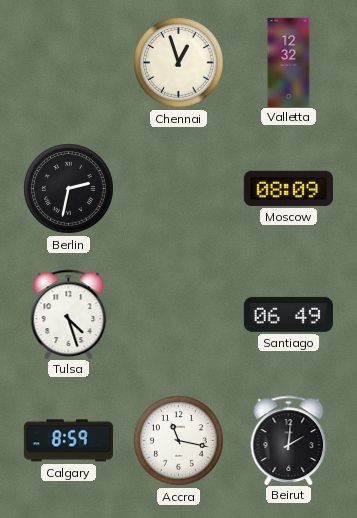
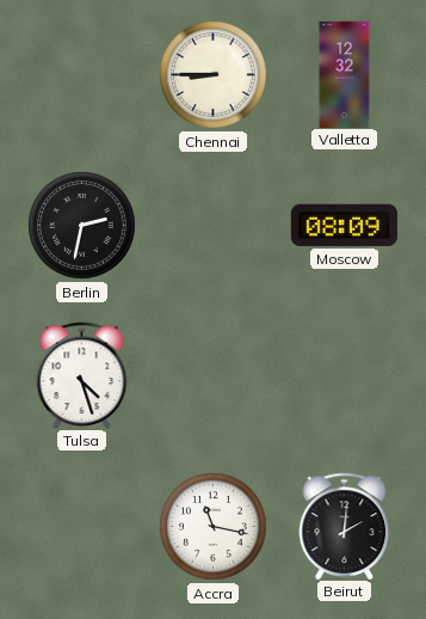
Chennai: 12:57 -> 8:45
Santiago: 06:49 -> none
Calgary: 8:59 -> none
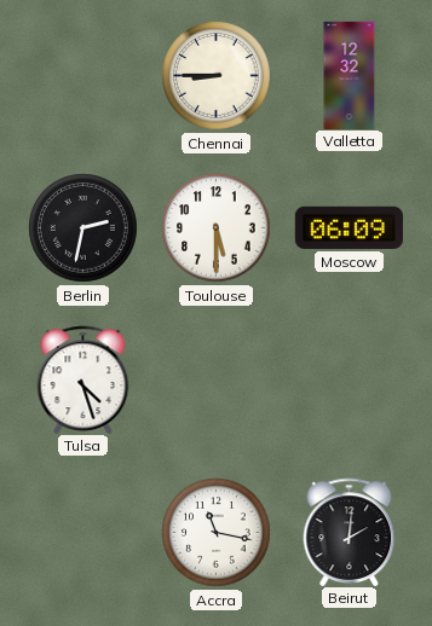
Toulouse: none -> 5:30
Moscow: 08:09 -> 06:09
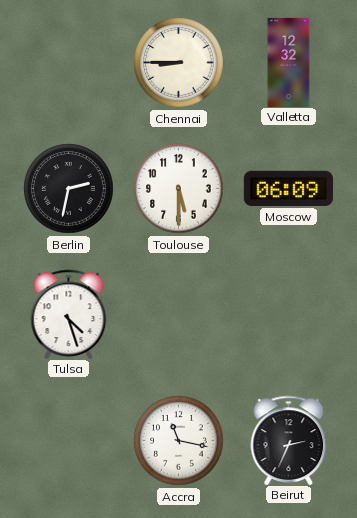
Beirut: 2:01 -> 2:34
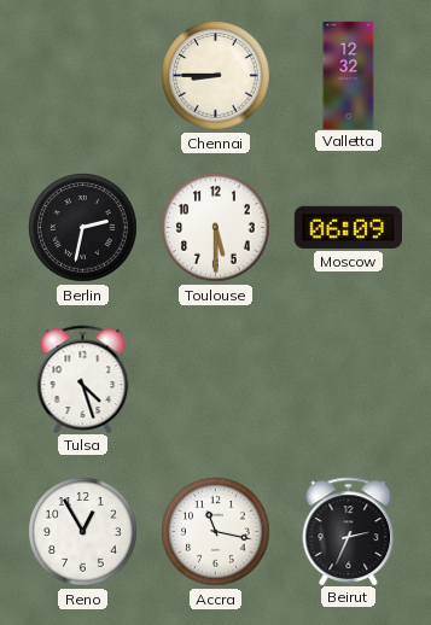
Reno: none -> 12:55
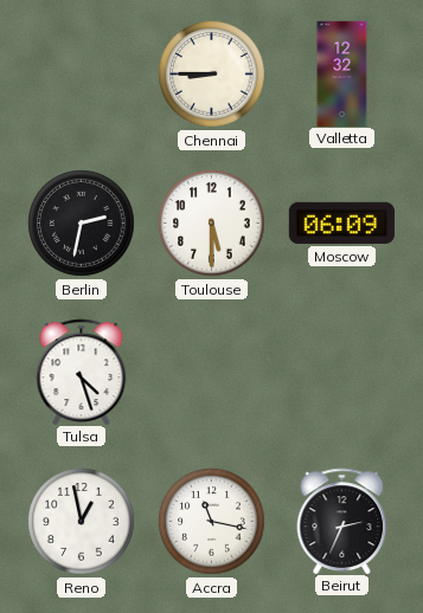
Reno: 12:55 -> 12:58
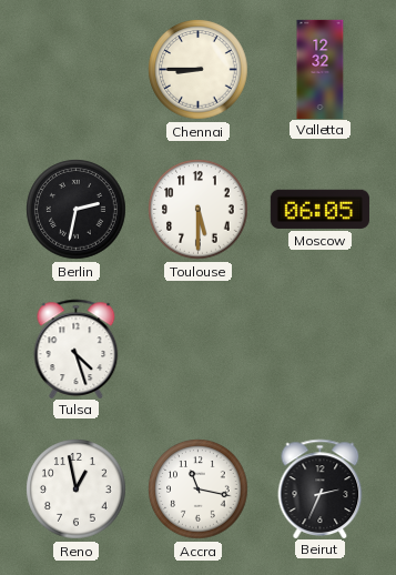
Moscow: 06:09 -> 06:05
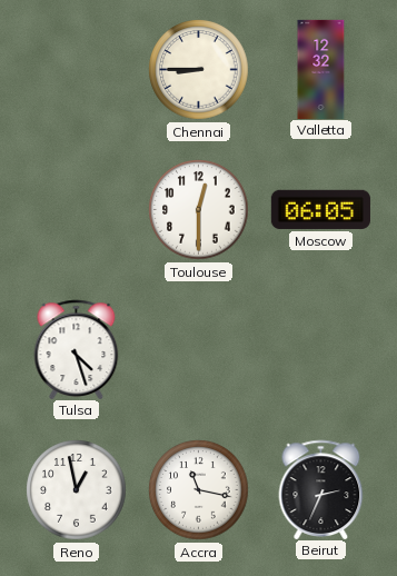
Berlin: 2:32 -> none
Toulouse: 5:30 -> 12:30
